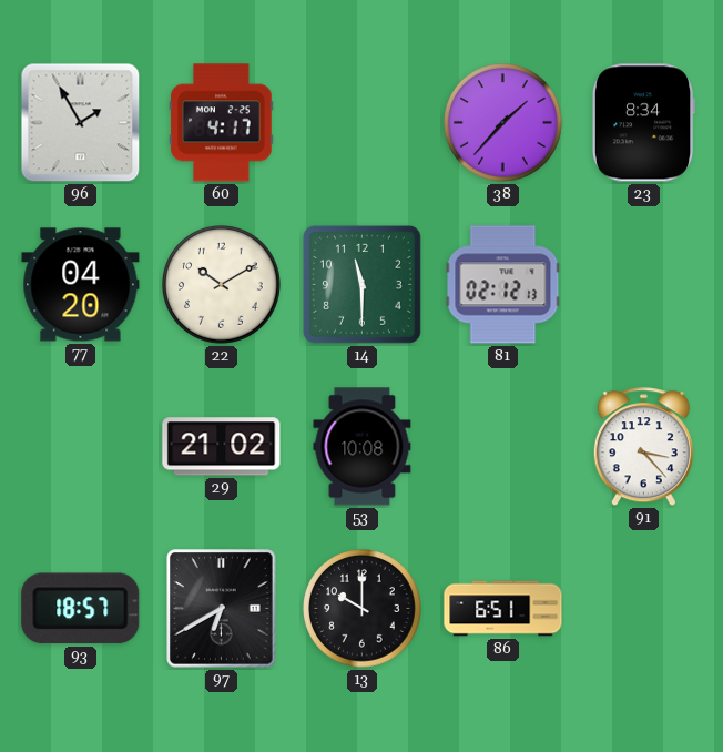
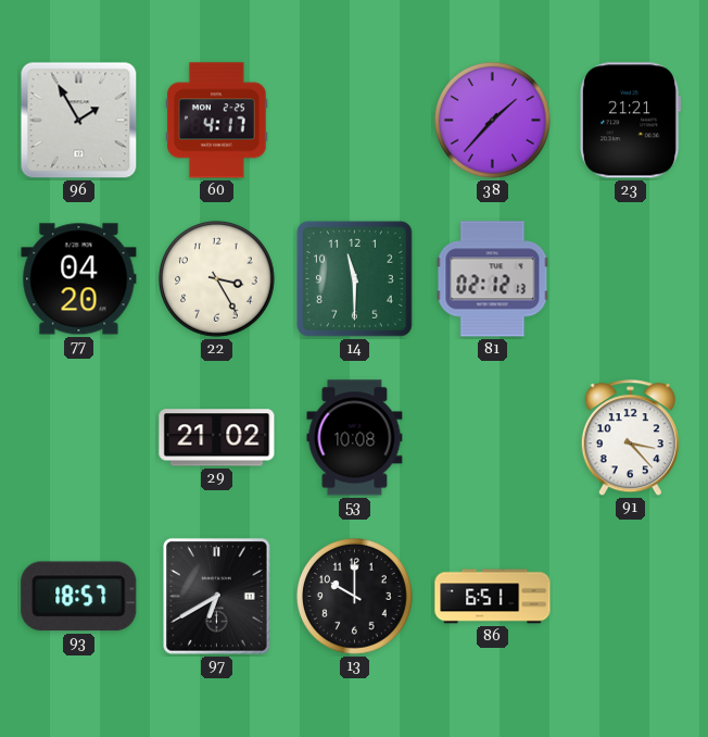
23: 8:34 -> 21:21
22: 10:10 -> 3:25
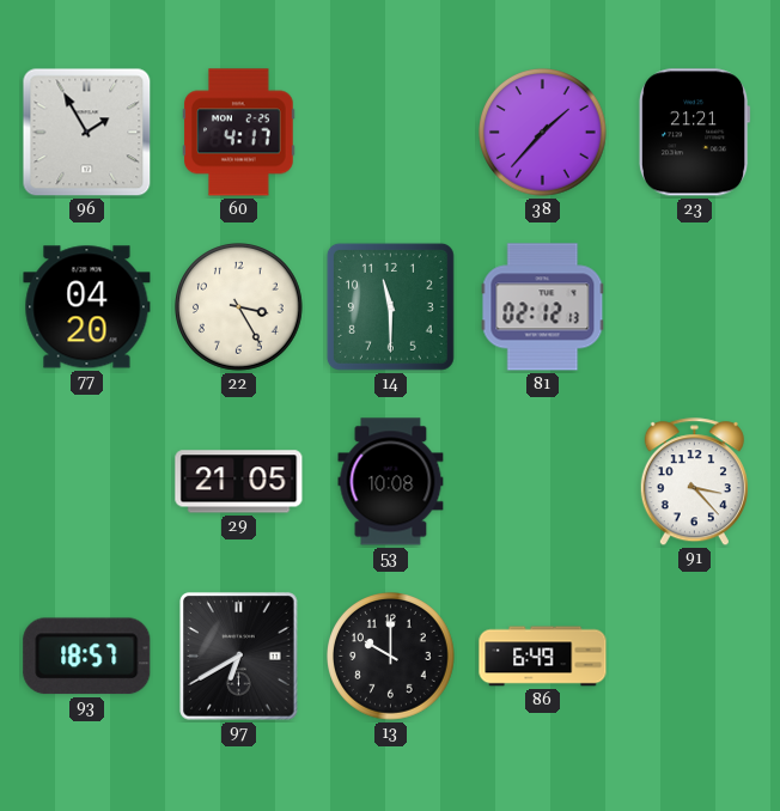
29: 21:02 -> 21:05
86: 6:51 -> 6:49
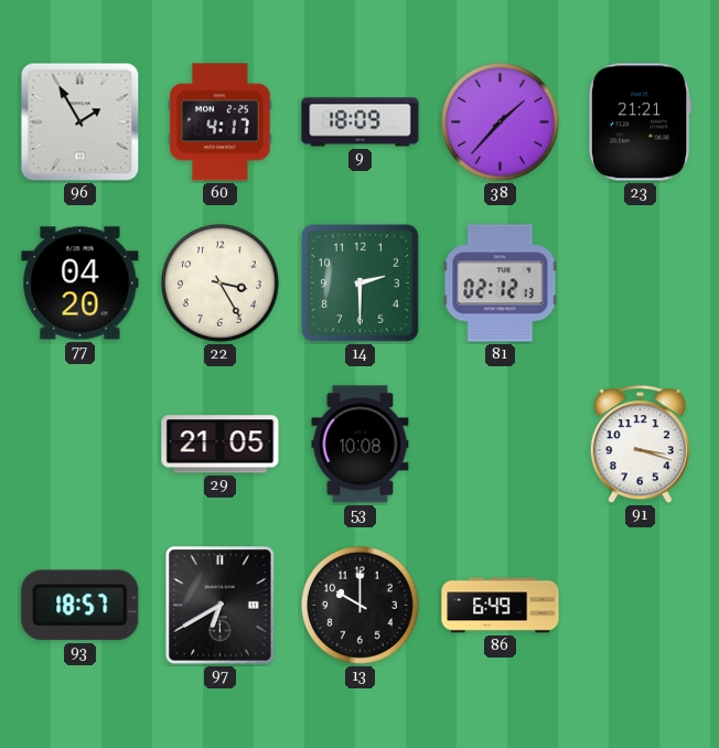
9: none -> 18:09
14: 11:30 -> 2:30
91: 3:23 -> 3:18
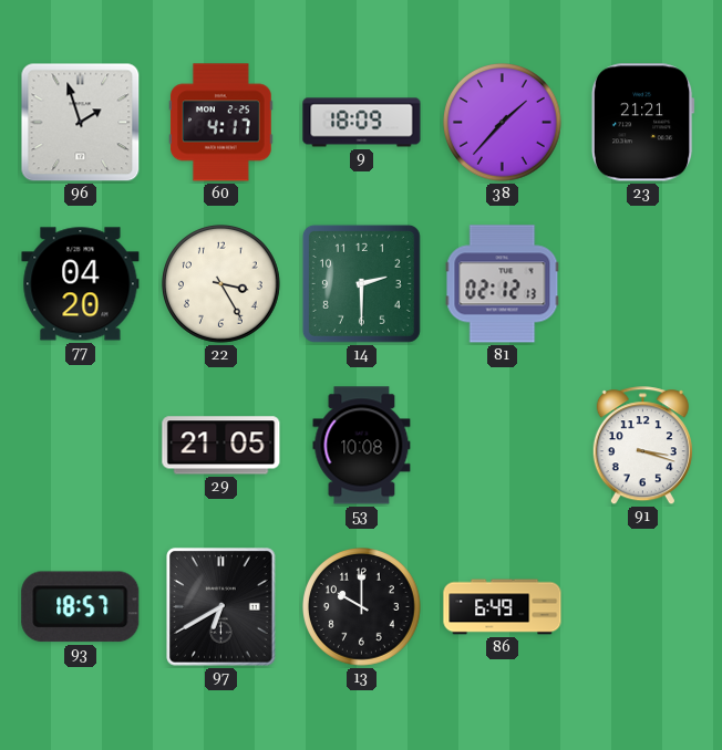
96: 1:55 -> 1:57
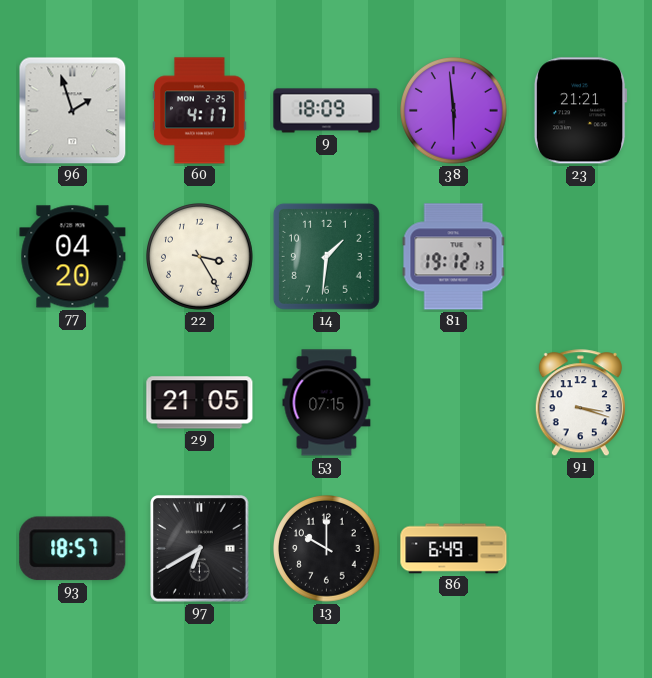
38: 1:37 -> 5:59
14: 2:30 -> 1:31
81: 02:12 -> 19:12
53: 10:08 -> 07:15
